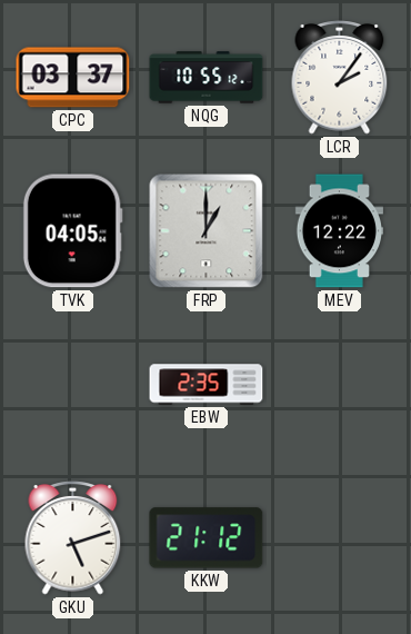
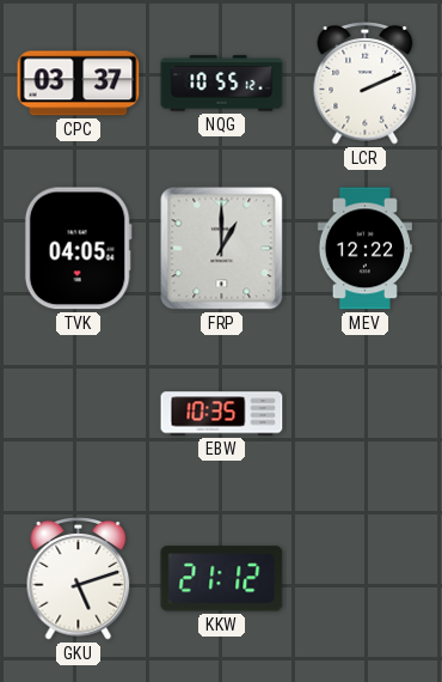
LCR: 2:06 -> 2:11
EBW: 2:35 -> 10:35
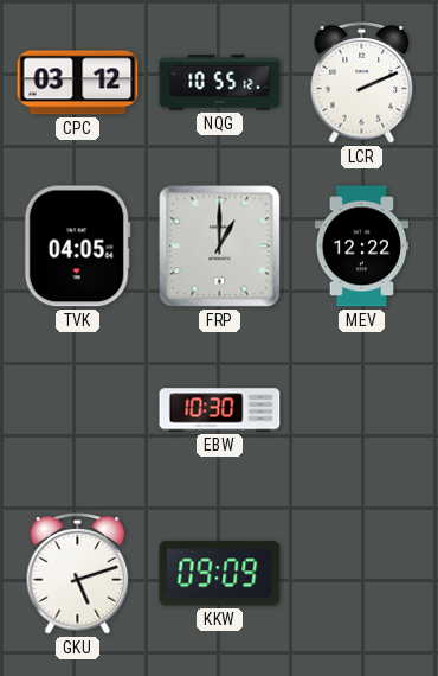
CPC: 03:37 -> 03:12
EBW: 10:35 -> 10:30
KKW: 21:12 -> 09:09
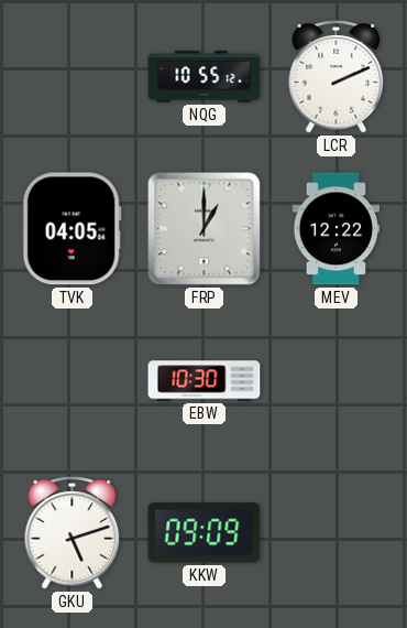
CPC: 03:12 -> none
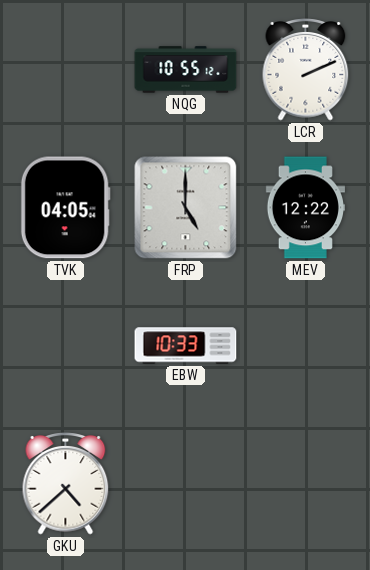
FRP: 1:00 -> 5:00
EBW: 10:30 -> 10:33
GKU: 5:12 -> 4:38
KKW: 09:09 -> none
